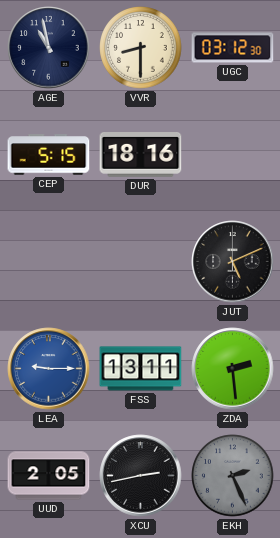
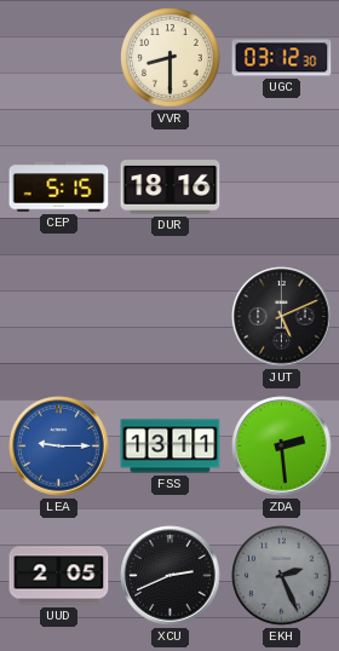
AGE: 10:58 -> none
XCU: 2:43 -> 2:41
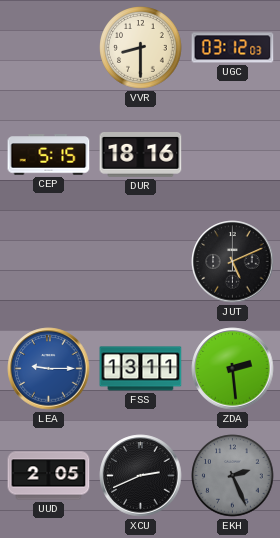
UGC: 03:12:30 -> 03:12:03
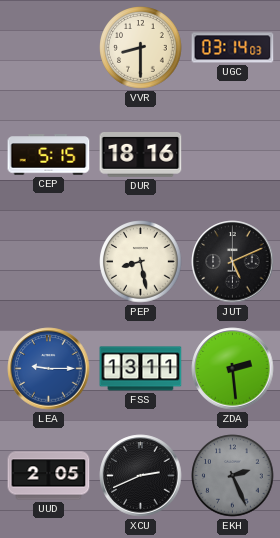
UGC: 03:12 -> 03:14
PEP: none -> 8:28
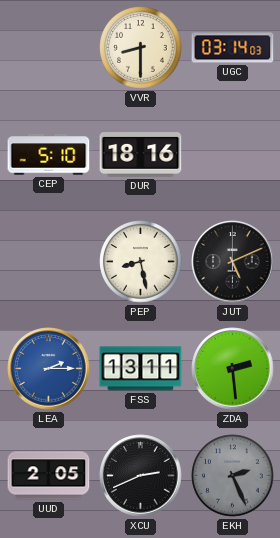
CEP: 5:15 -> 5:10
LEA: 9:15 -> 2:15
